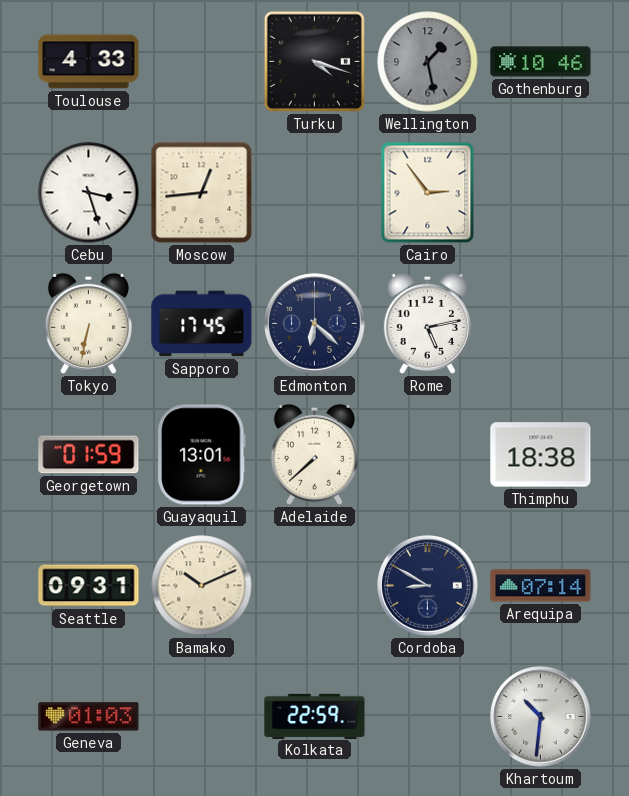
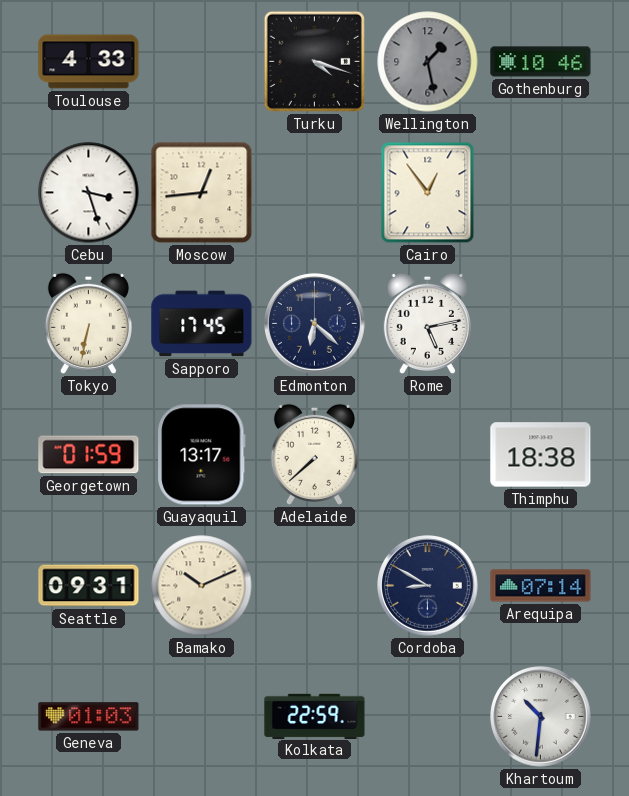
Cairo: 2:54 -> 12:54
Guayaquil: 13:01 -> 13:17
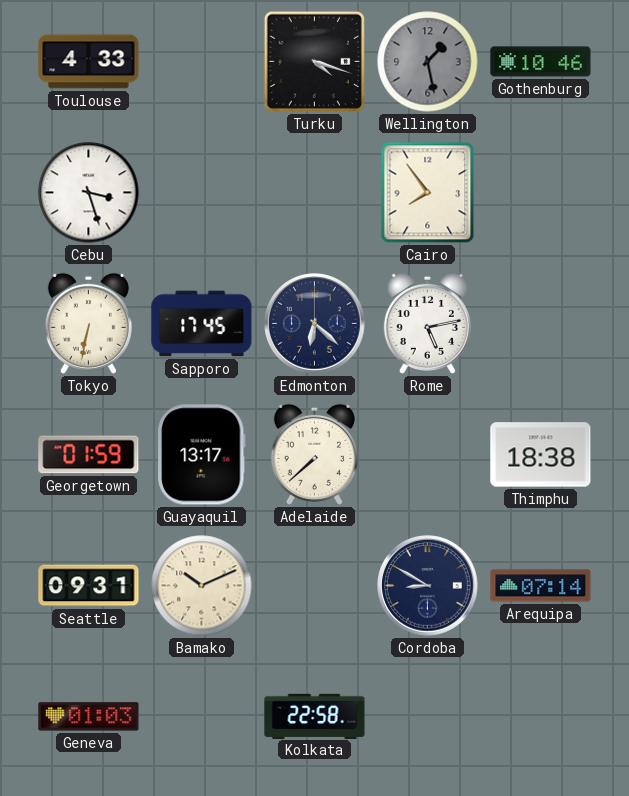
Moscow: 12:44 -> none
Cairo: 12:54 -> 7:54
Kolkata: 22:59 -> 22:58
Khartoum: 10:31 -> none
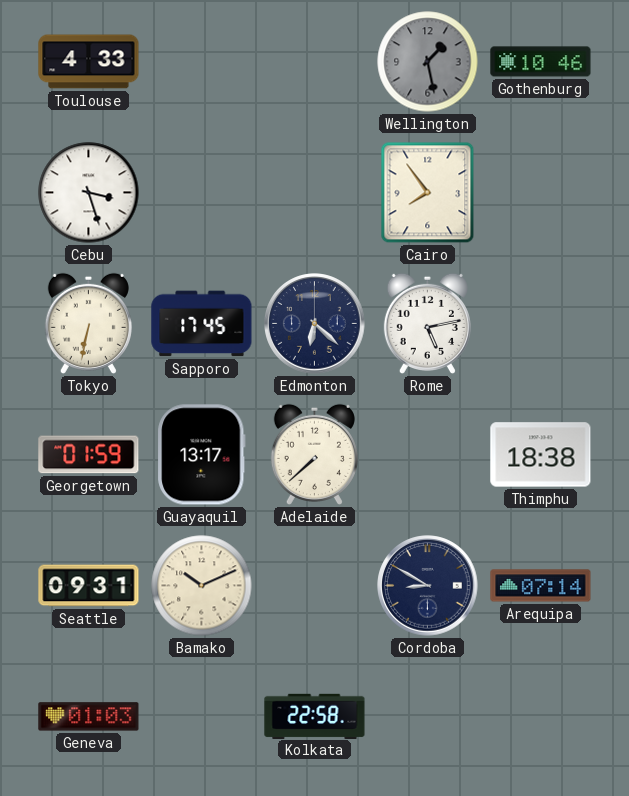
Turku: 4:18 -> none
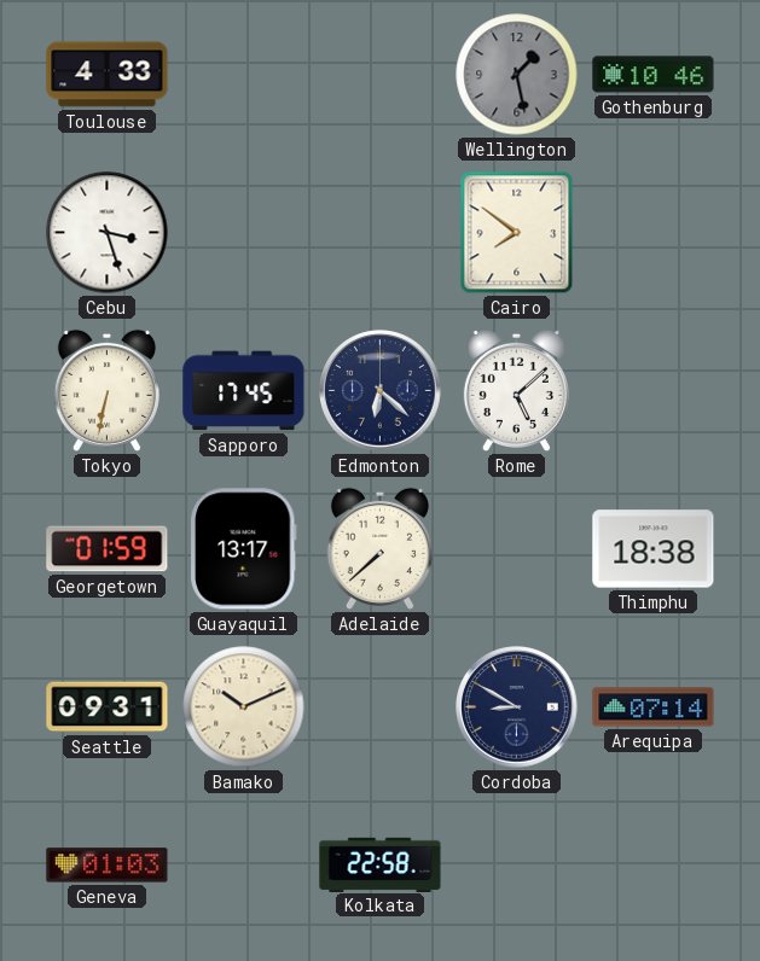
Cairo: 7:54 -> 7:51
Rome: 5:13 -> 5:08
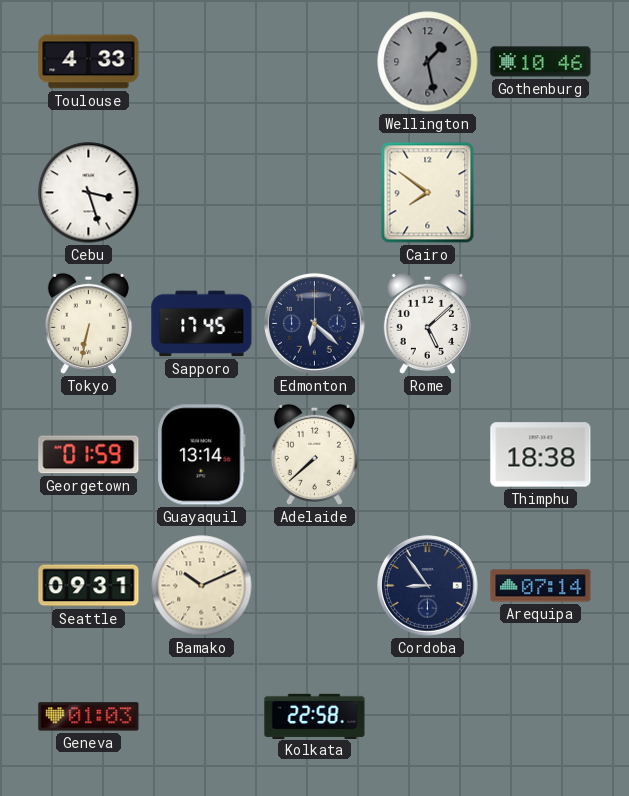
Guayaquil: 13:17 -> 13:14
Cordoba: 8:50 -> 8:54
